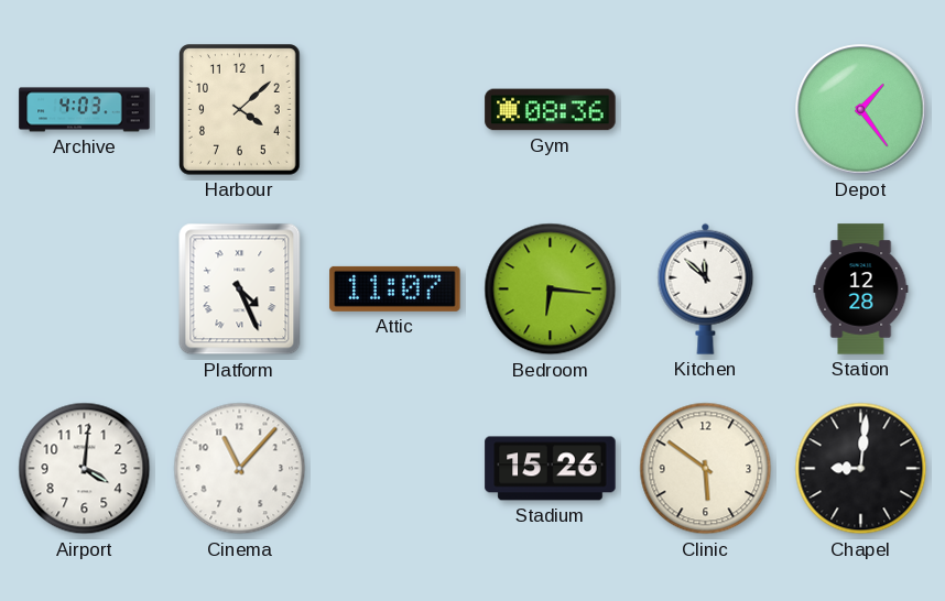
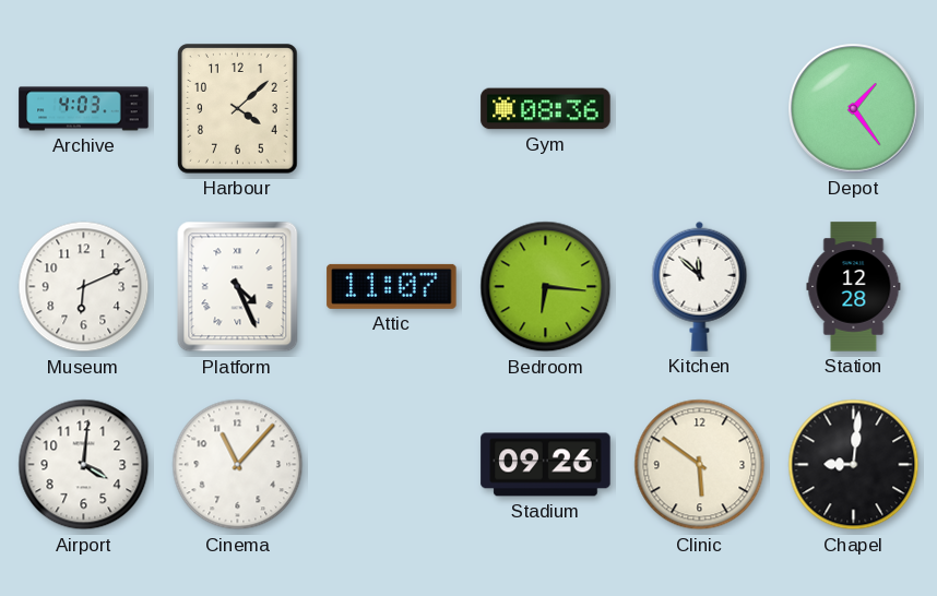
Museum: none -> 6:11
Stadium: 15:26 -> 09:26
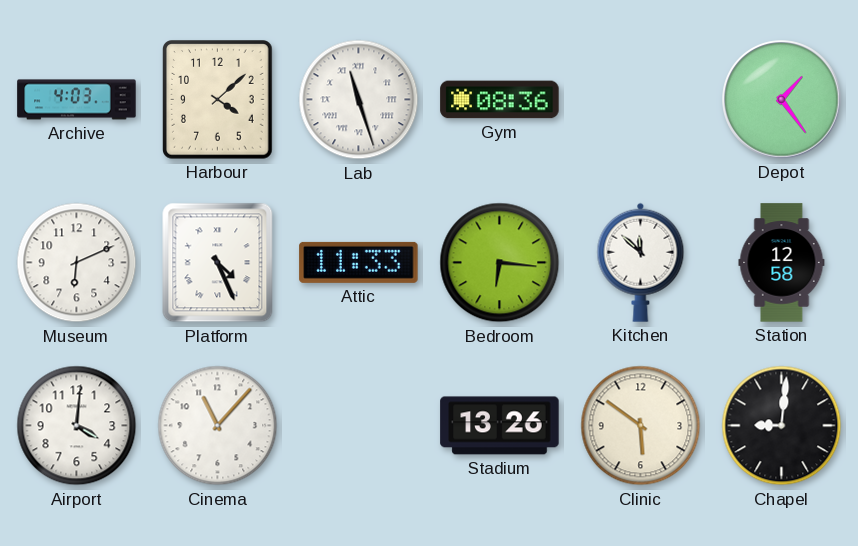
Lab: none -> 11:27
Attic: 11:07 -> 11:33
Station: 12:28 -> 12:58
Stadium: 09:26 -> 13:26
